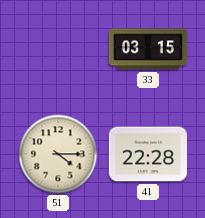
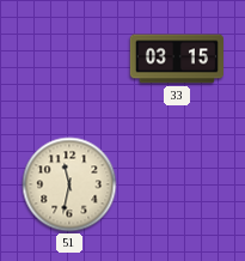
51: 4:15 -> 11:32
41: 22:28 -> none
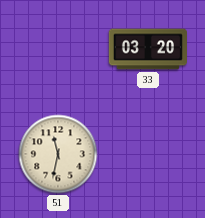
33: 03:15 -> 03:20
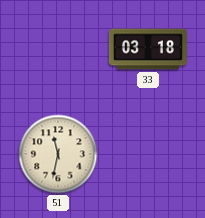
33: 03:20 -> 03:18
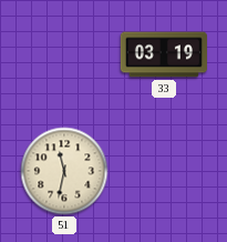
33: 03:18 -> 03:19
